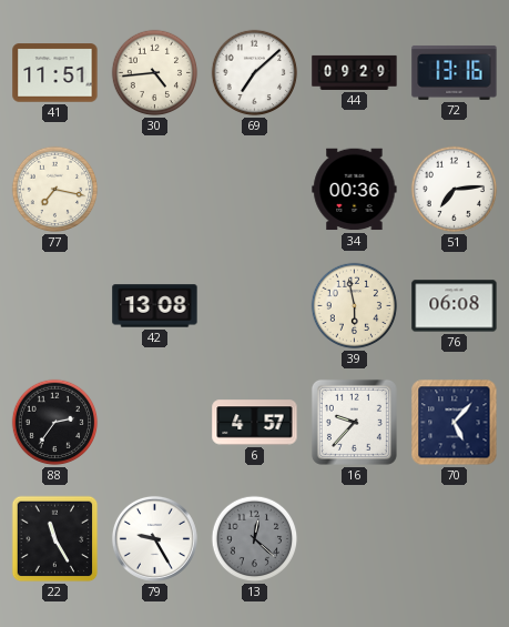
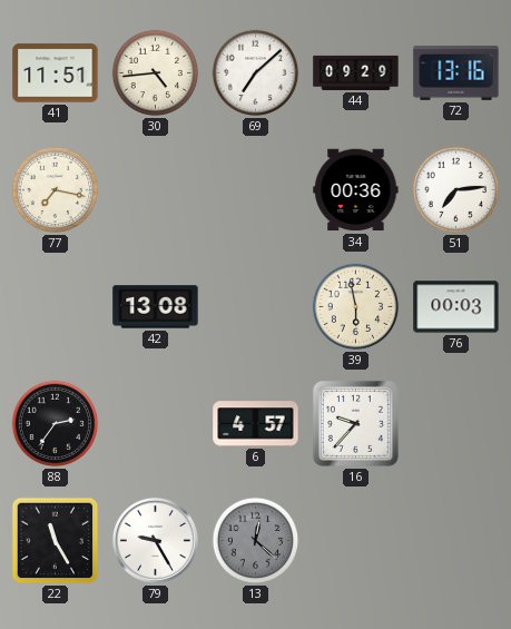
76: 06:08 -> 00:03
70: 5:07 -> none
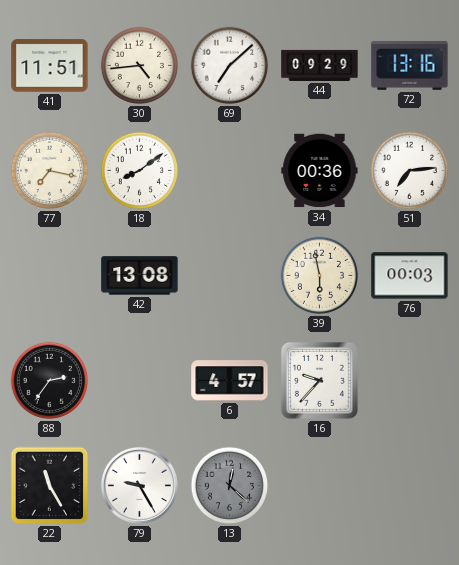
18: none -> 8:09
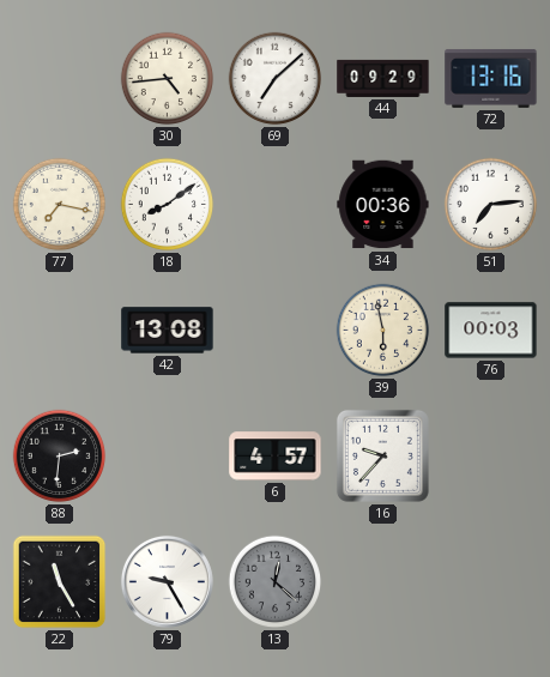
41: 11:51 -> none
88: 2:36 -> 2:31
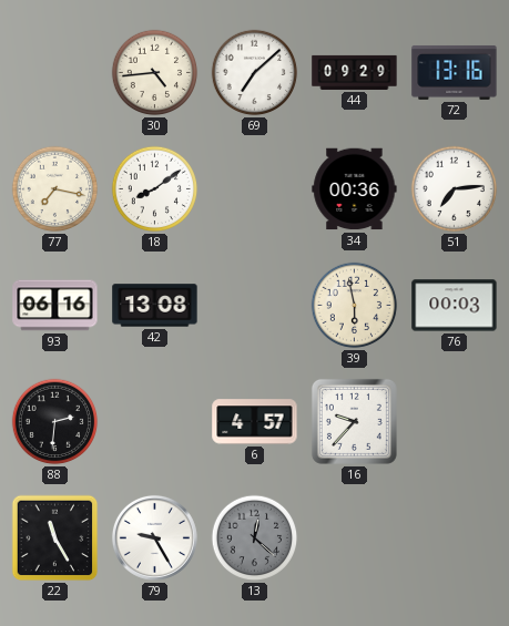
93: none -> 06:16
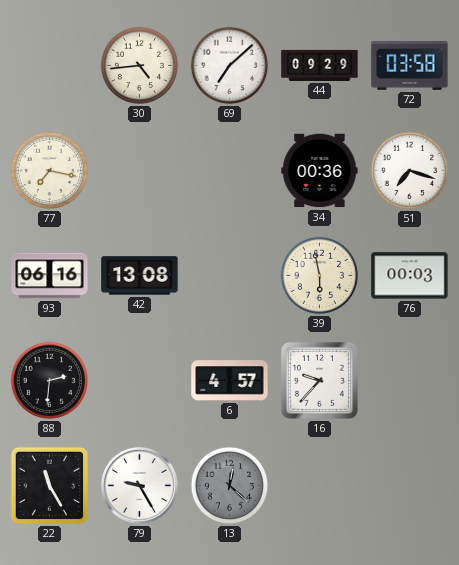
72: 13:16 -> 03:58
18: 8:09 -> none
51: 7:14 -> 7:18
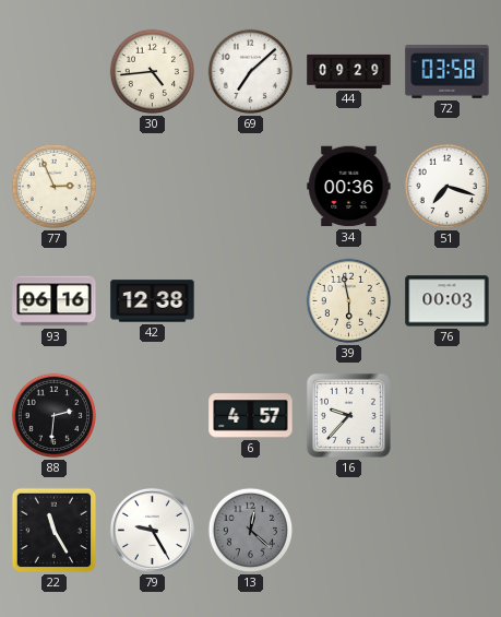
77: 7:17 -> 2:56
42: 13:08 -> 12:38
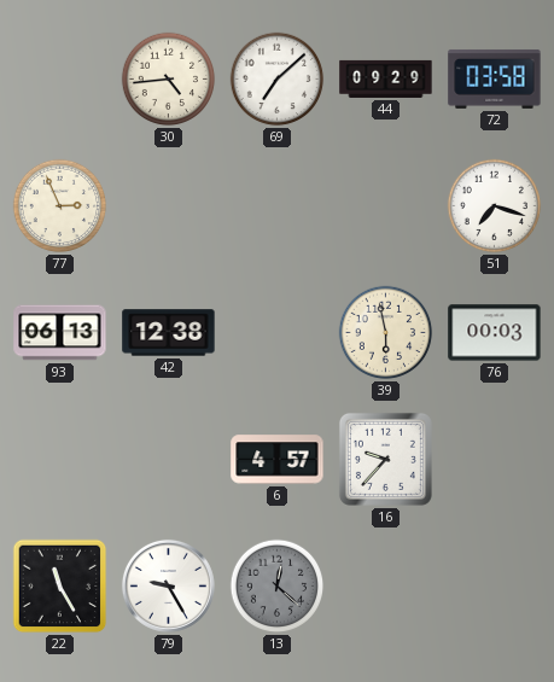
34: 00:36 -> none
93: 06:16 -> 06:13
88: 2:31 -> none
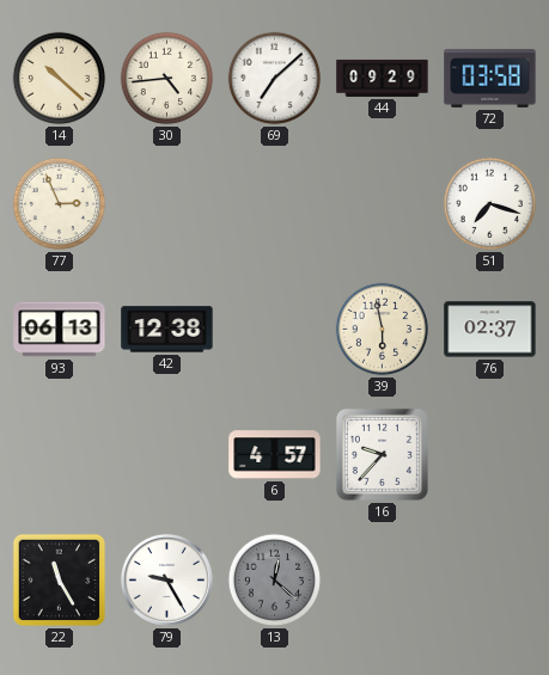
14: none -> 10:22
76: 00:03 -> 02:37
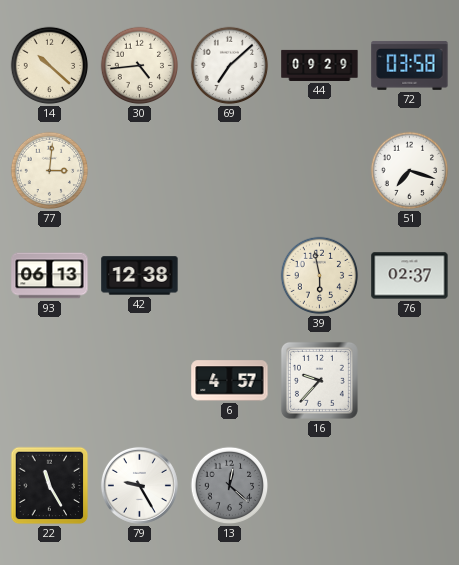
77: 2:56 -> 3:01
